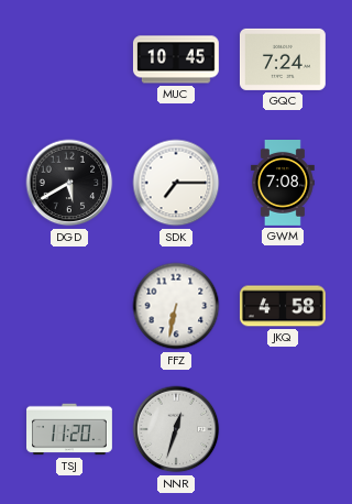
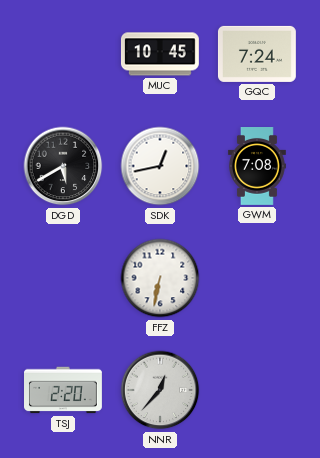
SDK: 7:15 -> 12:43
JKQ: 4:58 -> none
TSJ: 11:20 -> 2:20
NNR: 12:33 -> 12:37
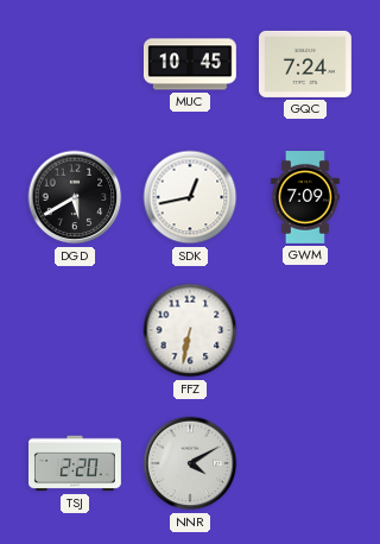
GWM: 7:08 -> 7:09
NNR: 12:37 -> 4:10
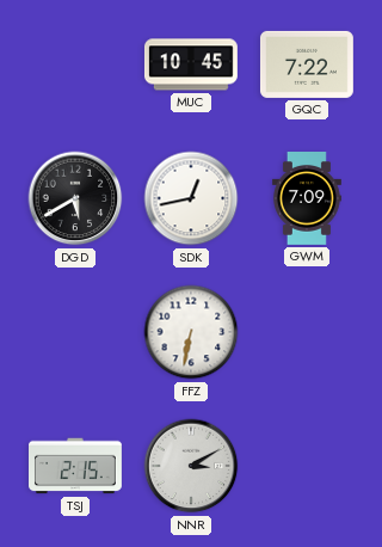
GQC: 7:24 -> 7:22
TSJ: 2:20 -> 2:15
NNR: 4:10 -> 3:10
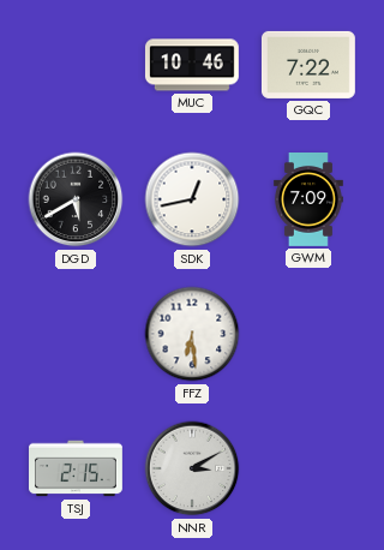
MUC: 10:45 -> 10:46
FFZ: 6:32 -> 6:29
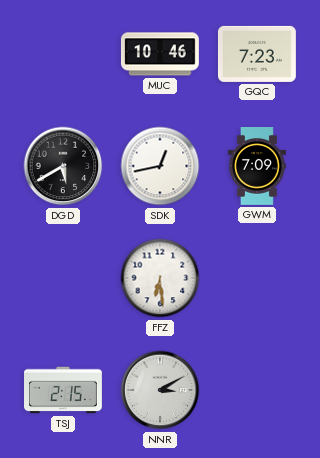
GQC: 7:22 -> 7:23
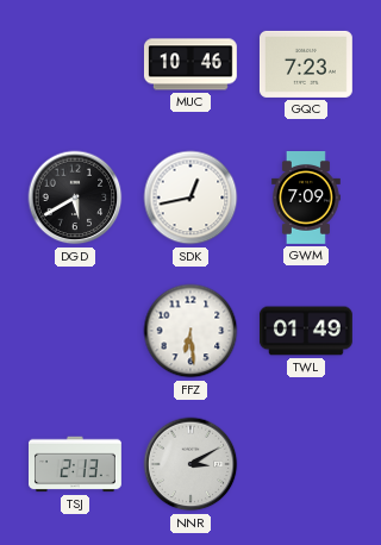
TWL: none -> 01:49
TSJ: 2:15 -> 2:13
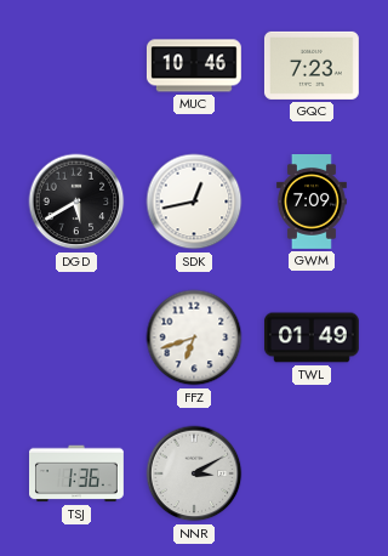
FFZ: 6:29 -> 6:42
TSJ: 2:13 -> 1:36
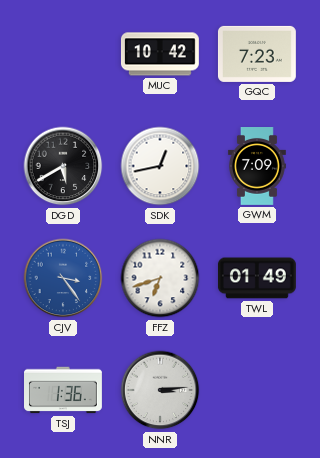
MUC: 10:46 -> 10:42
CJV: none -> 3:24
NNR: 3:10 -> 3:14
